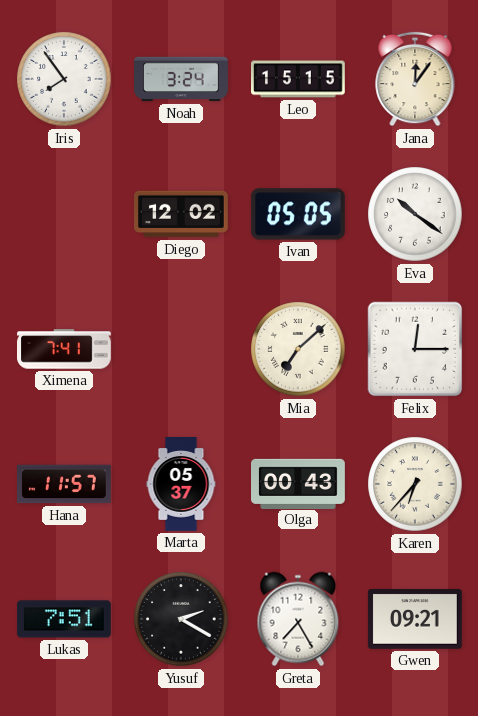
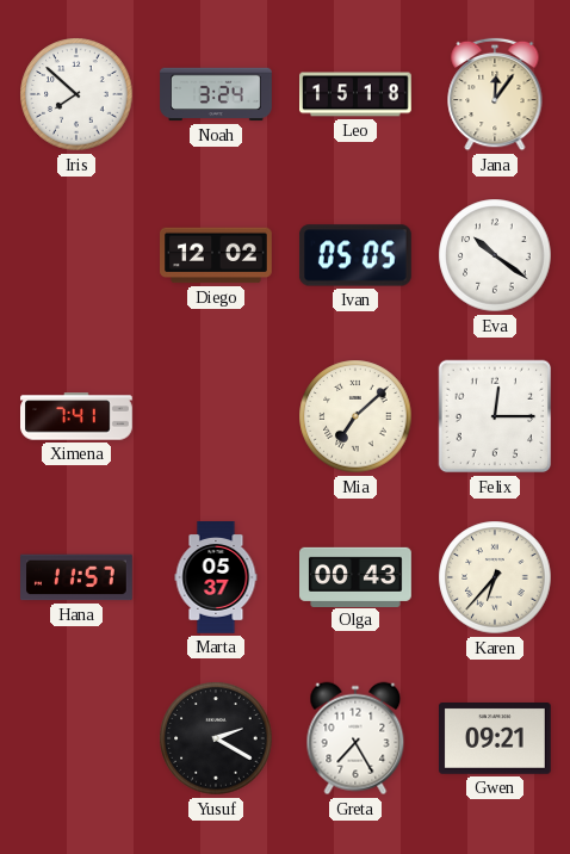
Iris: 7:54 -> 7:52
Leo: 15:15 -> 15:18
Lukas: 7:51 -> none
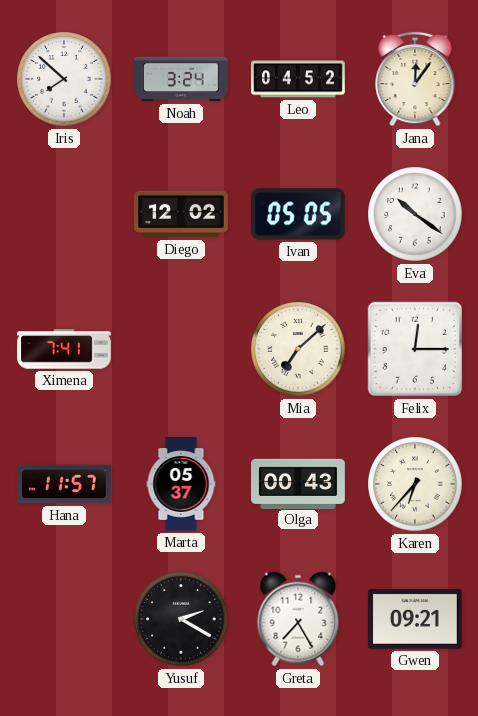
Leo: 15:18 -> 04:52
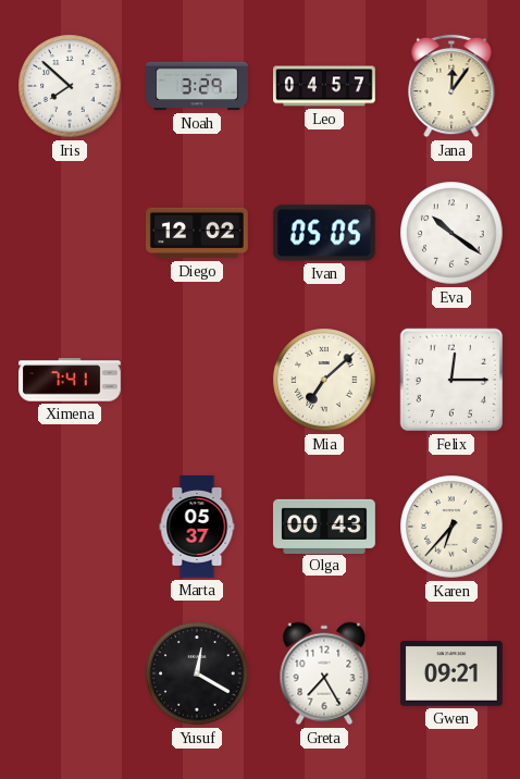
Noah: 3:24 -> 3:29
Leo: 04:52 -> 04:57
Hana: 11:57 -> none
Yusuf: 2:20 -> 12:20
